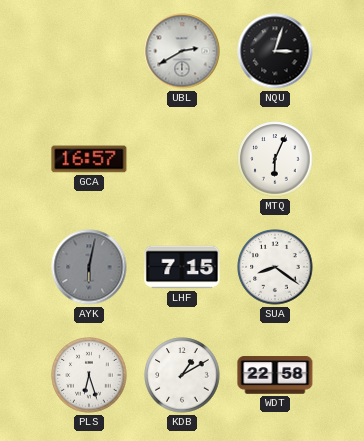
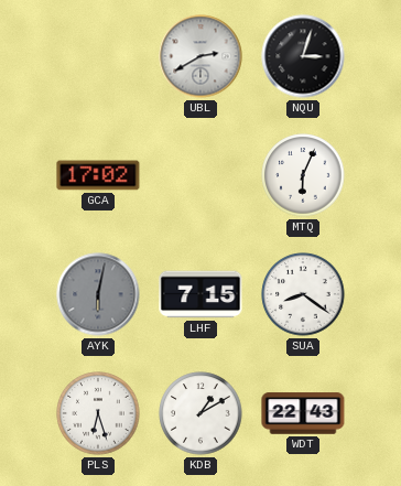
GCA: 16:57 -> 17:02
WDT: 22:58 -> 22:43
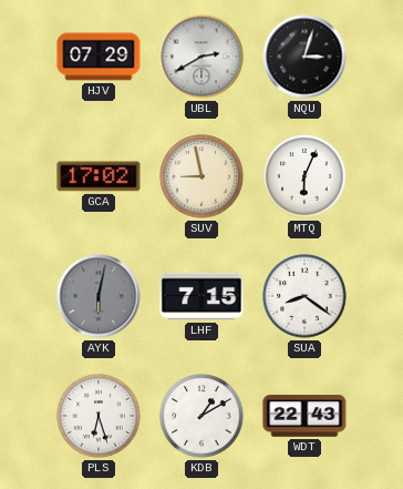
HJV: none -> 07:29
SUV: none -> 8:58
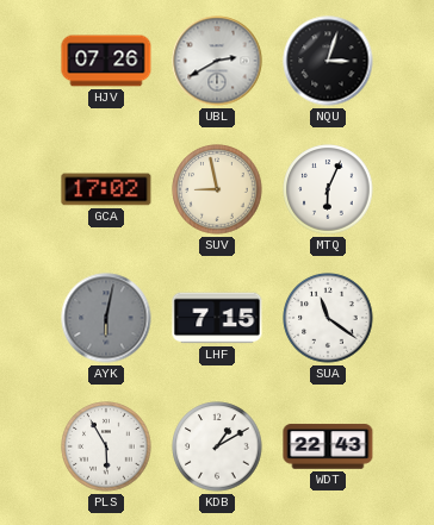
HJV: 07:29 -> 07:26
SUA: 8:21 -> 11:21
PLS: 6:27 -> 5:55
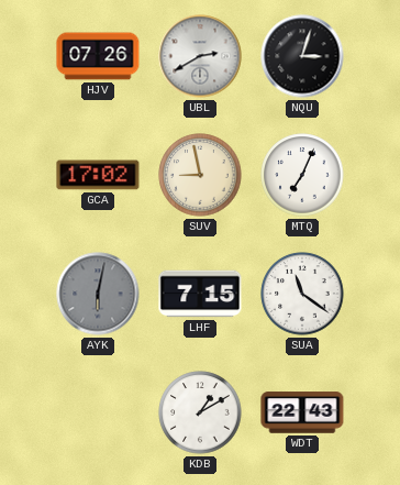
MTQ: 6:04 -> 7:04
PLS: 5:55 -> none
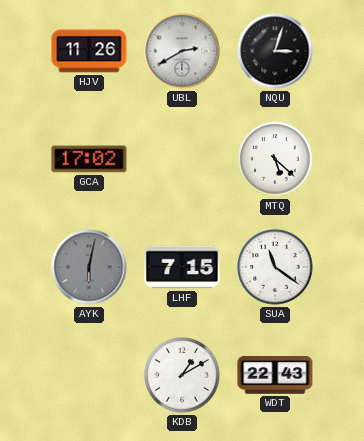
HJV: 07:26 -> 11:26
SUV: 8:58 -> none
MTQ: 7:04 -> 5:22
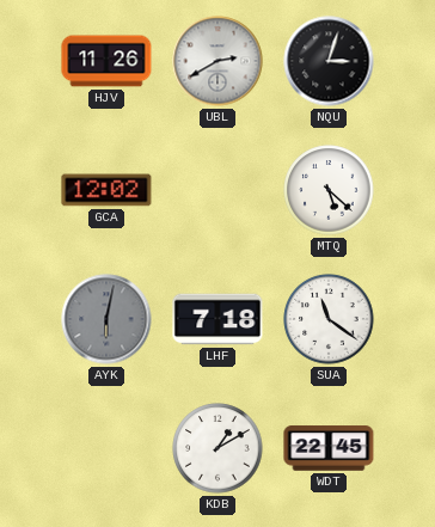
GCA: 17:02 -> 12:02
LHF: 7:15 -> 7:18
WDT: 22:43 -> 22:45
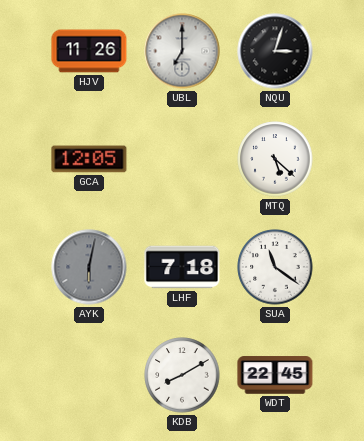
UBL: 2:40 -> 7:00
GCA: 12:02 -> 12:05
KDB: 1:10 -> 8:10
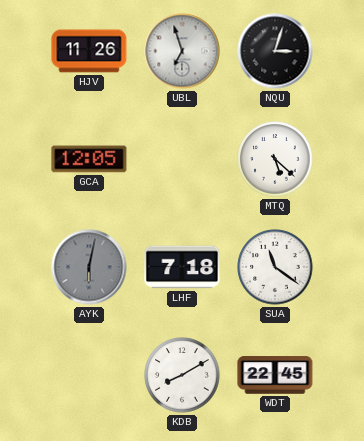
UBL: 7:00 -> 6:57
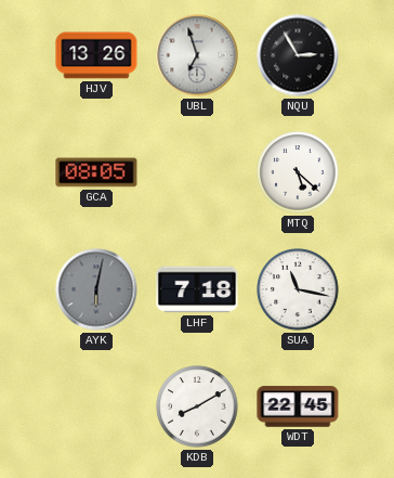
HJV: 11:26 -> 13:26
NQU: 3:03 -> 2:55
GCA: 12:05 -> 08:05
SUA: 11:21 -> 11:17
